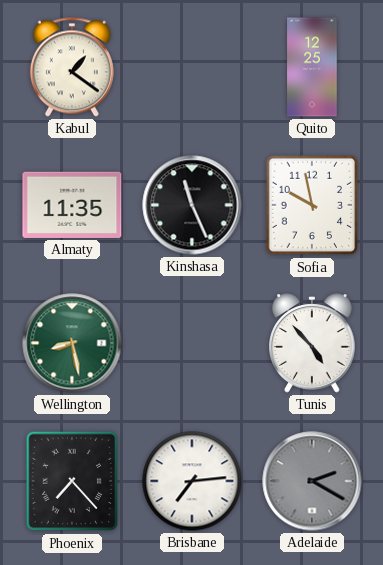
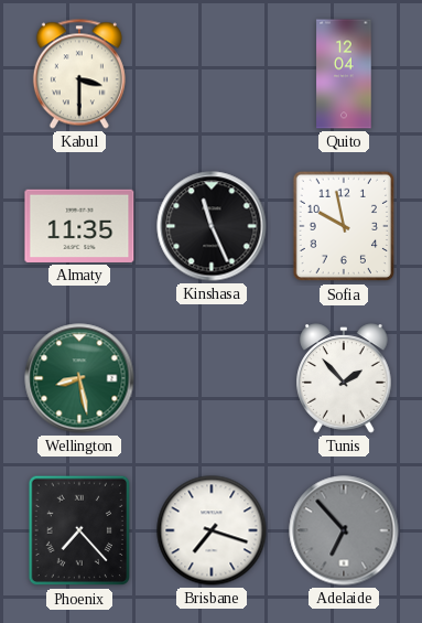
Kabul: 1:21 -> 3:30
Quito: 12:25 -> 12:04
Tunis: 4:53 -> 1:53
Brisbane: 7:14 -> 7:18
Adelaide: 2:20 -> 6:53
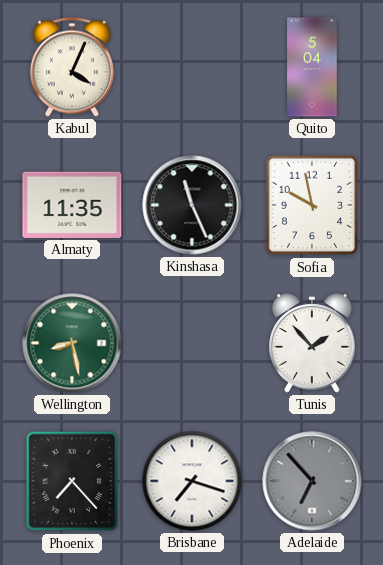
Kabul: 3:30 -> 4:04
Quito: 12:04 -> 5:04
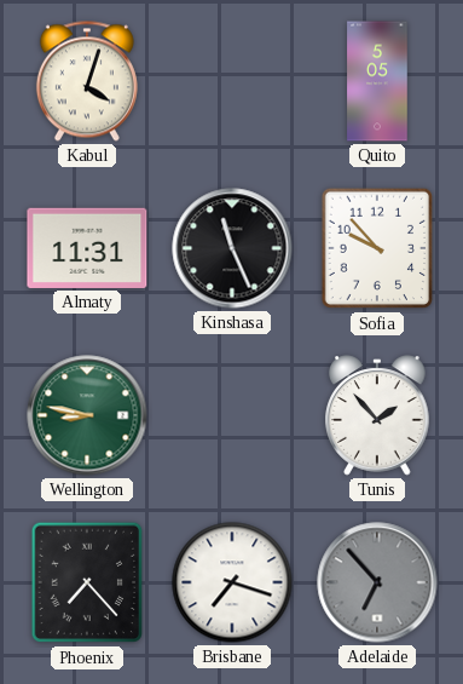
Kabul: 4:04 -> 4:03
Quito: 5:04 -> 5:05
Almaty: 11:35 -> 11:31
Sofia: 9:58 -> 9:53
Wellington: 8:28 -> 8:47
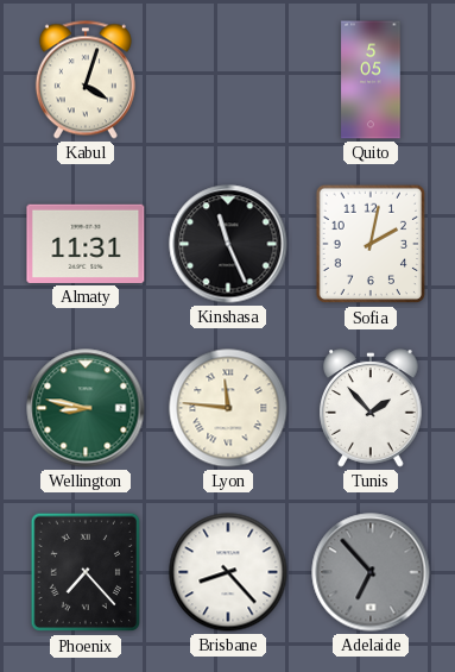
Sofia: 9:53 -> 2:02
Lyon: none -> 11:46
Brisbane: 7:18 -> 8:23
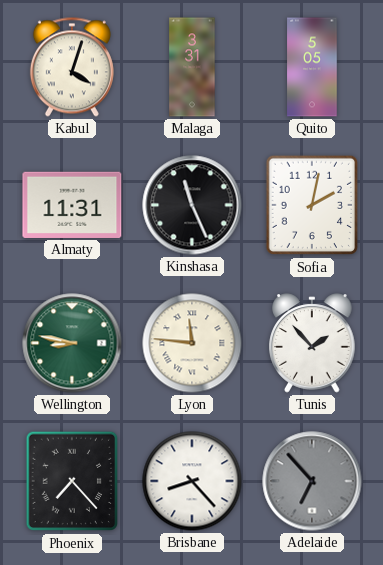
Malaga: none -> 3:31
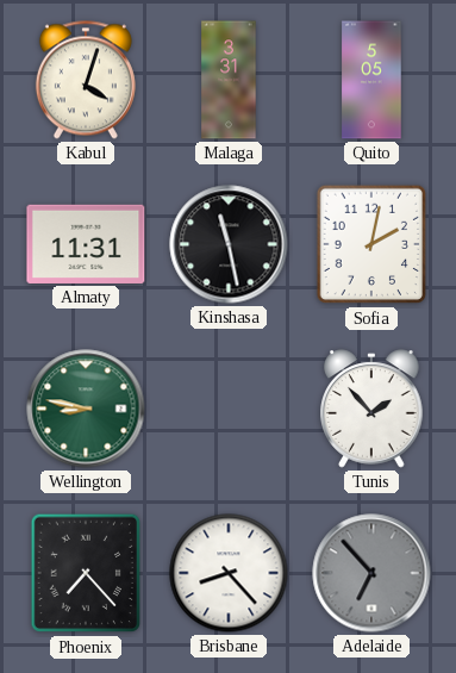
Kinshasa: 11:26 -> 11:28
Lyon: 11:46 -> none
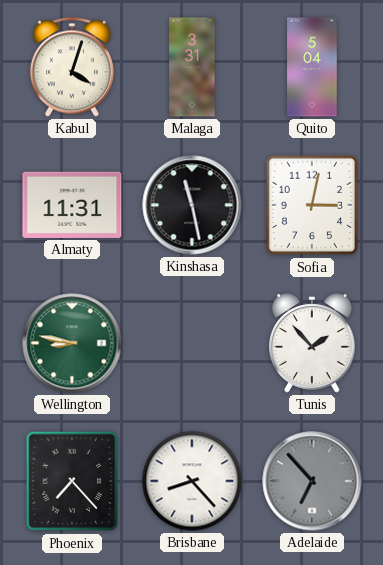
Quito: 5:05 -> 5:04
Sofia: 2:02 -> 3:02
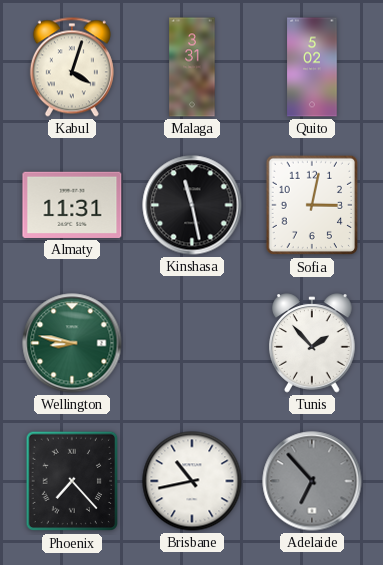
Quito: 5:04 -> 5:02
Brisbane: 8:23 -> 10:43
